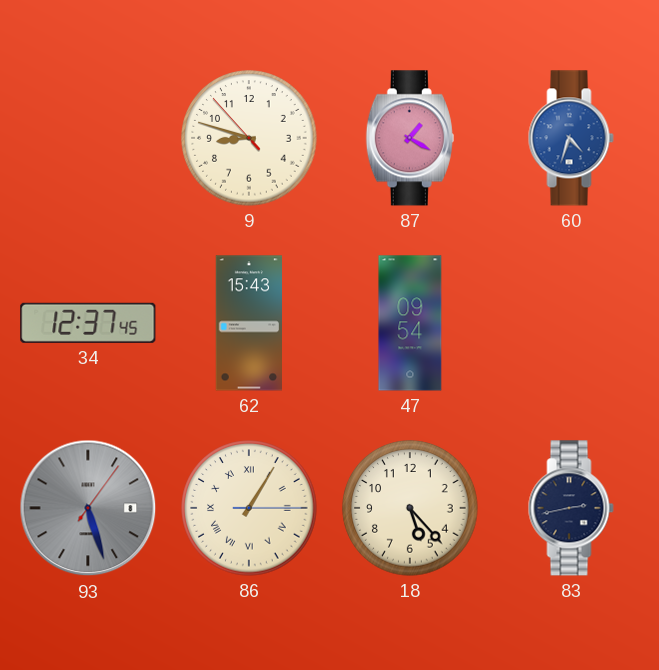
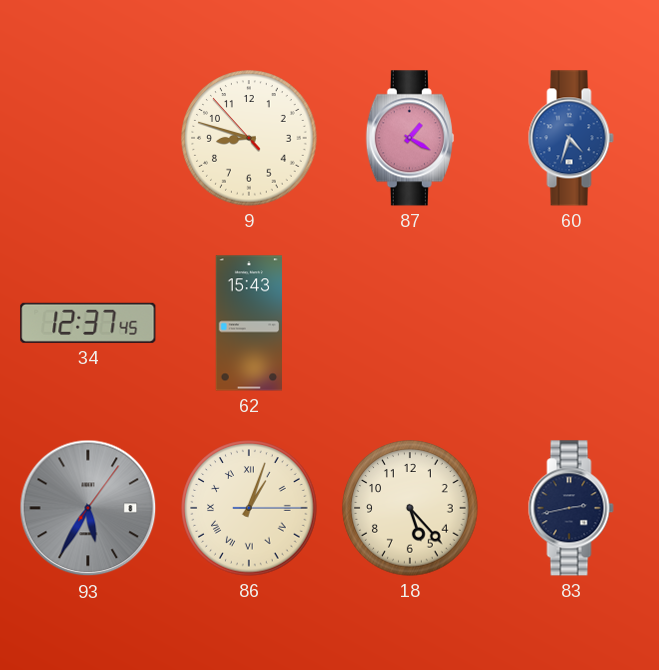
47: 09:54 -> none
93: 5:27 -> 5:35
86: 1:05 -> 1:03
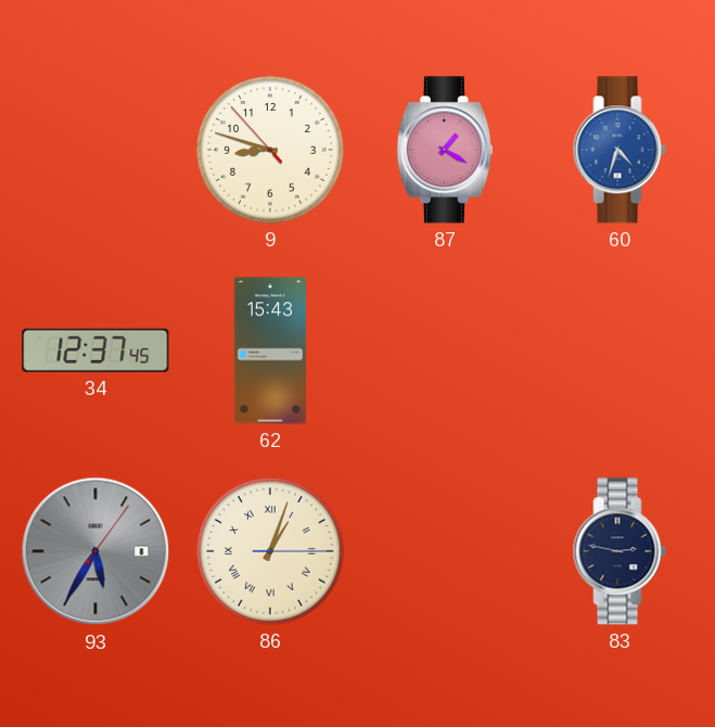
18: 5:23 -> none
83: 2:43 -> 2:47
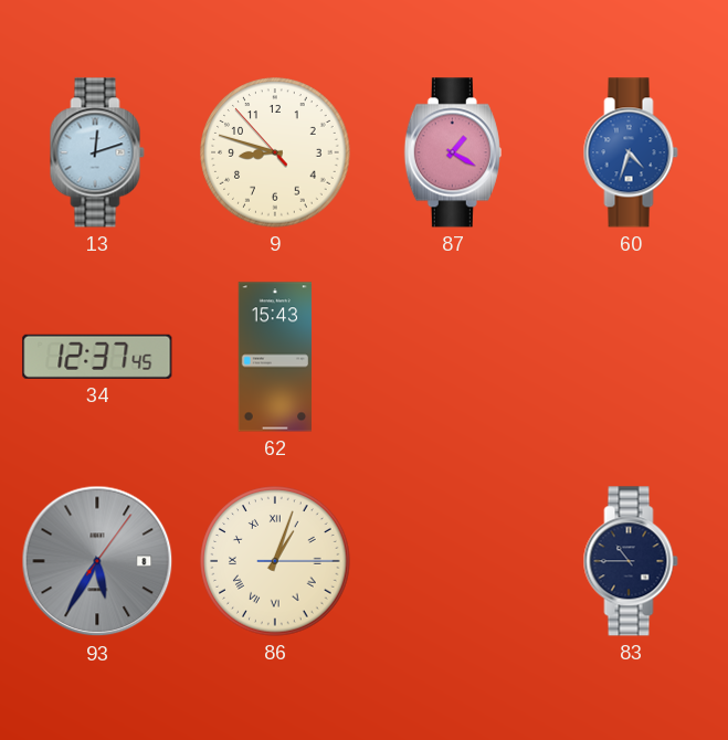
13: none -> 12:12
83: 2:47 -> 10:45
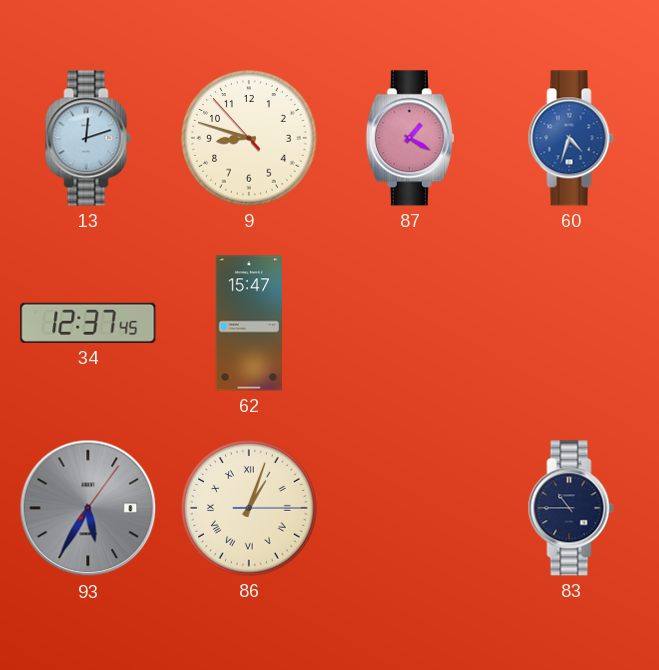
62: 15:43 -> 15:47
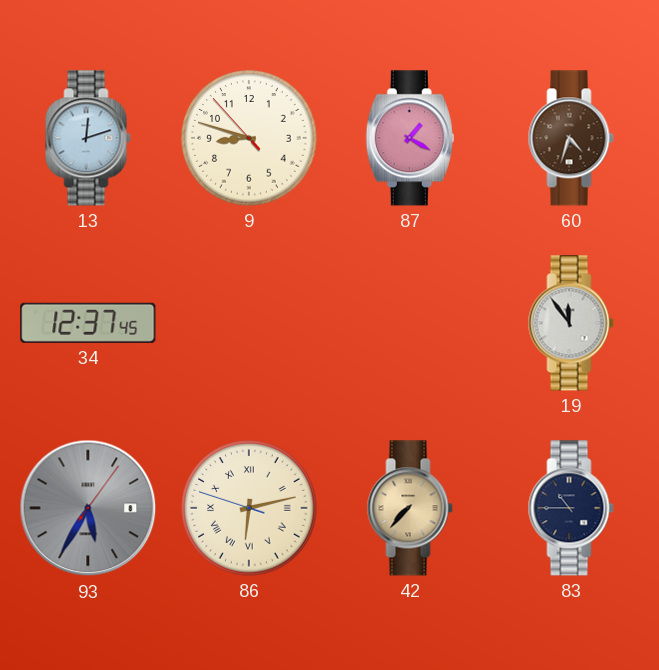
60 dial: blue -> brown
62: 15:47 -> none
19: none -> 11:54
86: 1:03 -> 6:12
42: none -> 7:37
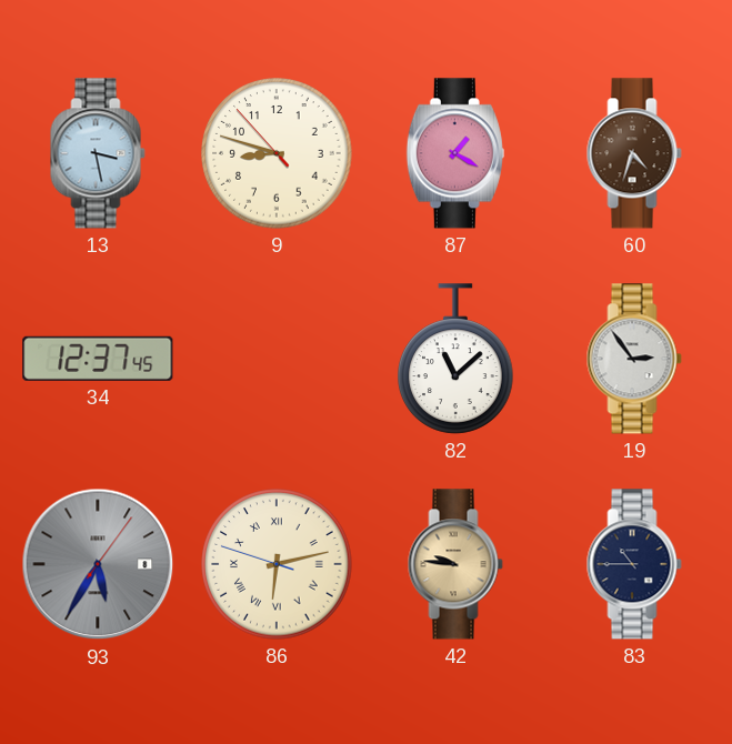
13: 12:12 -> 3:28
82: none -> 11:08
19: 11:54 -> 2:54
42: 7:37 -> 9:46
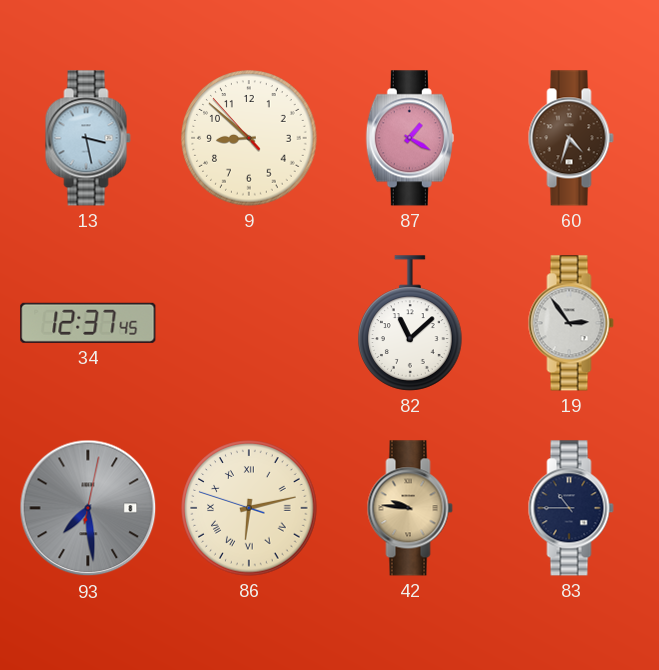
9: 8:47 -> 8:51
93: 5:35 -> 7:29
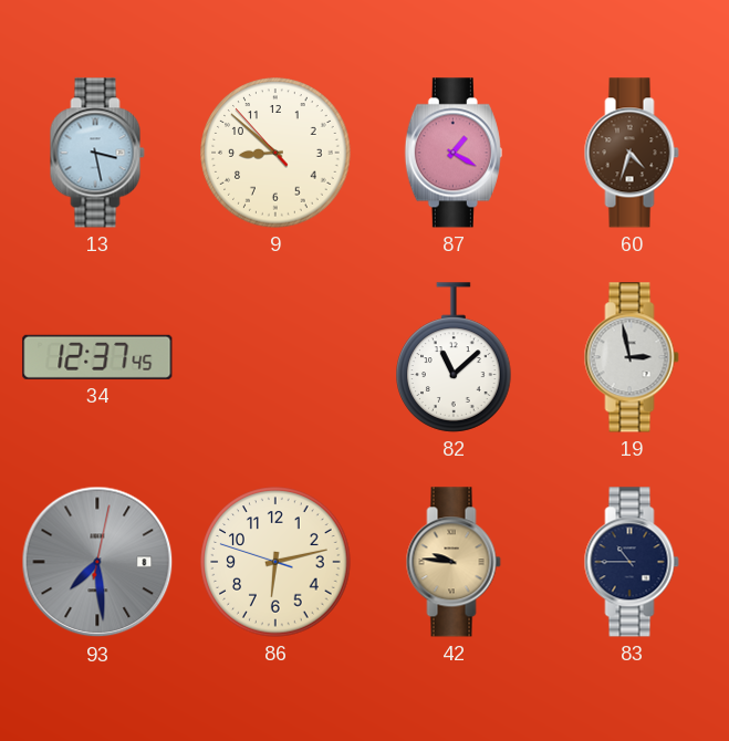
19: 2:54 -> 2:58
86 numerals: Roman -> Arabic
